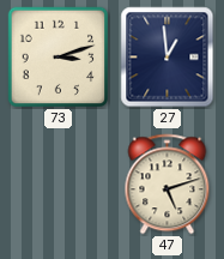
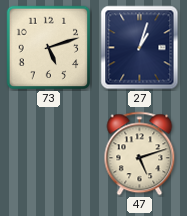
73: 3:12 -> 5:12
27: 12:59 -> 1:03
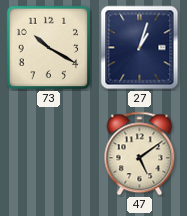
73: 5:12 -> 10:20
47: 5:12 -> 5:09
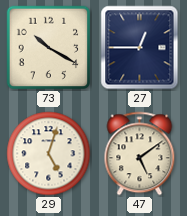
27: 1:03 -> 12:45
29: none -> 5:03
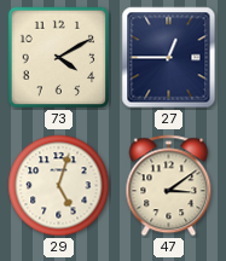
73: 10:20 -> 4:10
47: 5:09 -> 3:09
